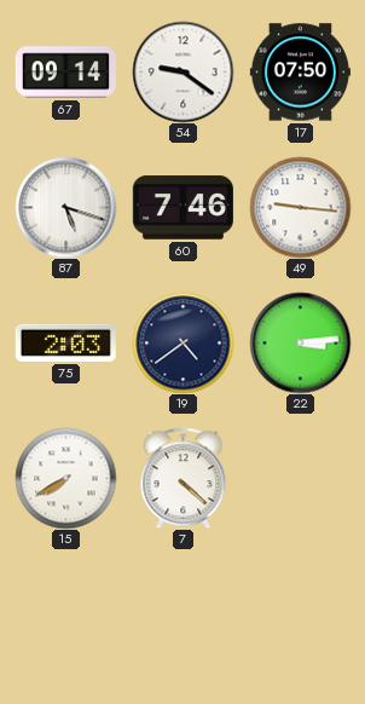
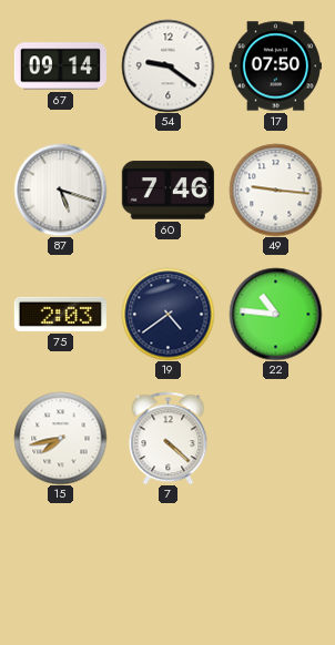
22: 3:14 -> 10:46
15: 7:40 -> 7:43
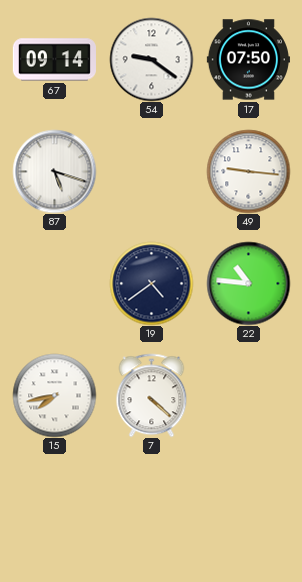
60: 7:46 -> none
75: 2:03 -> none
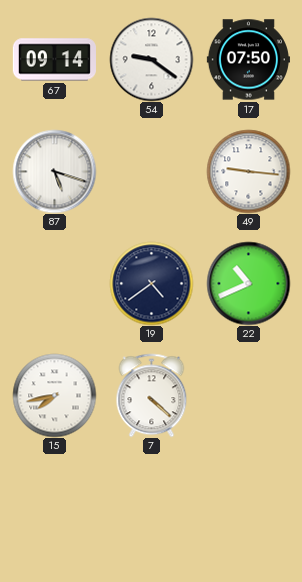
22: 10:46 -> 10:41
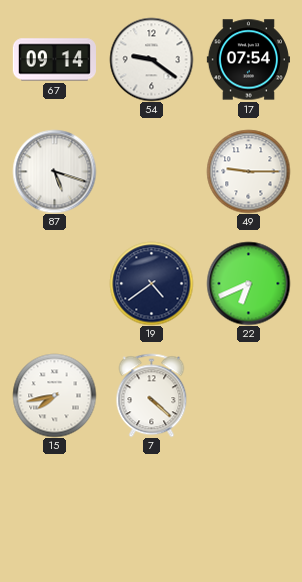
17: 07:50 -> 07:54
49: 9:16 -> 9:15
22: 10:41 -> 6:41
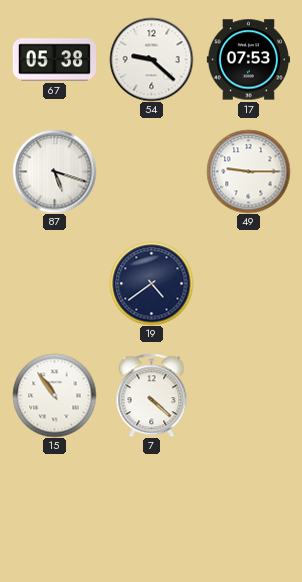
67: 09:14 -> 05:38
54: 9:21 -> 9:22
17: 07:54 -> 07:53
22: 6:41 -> none
15: 7:43 -> 10:54
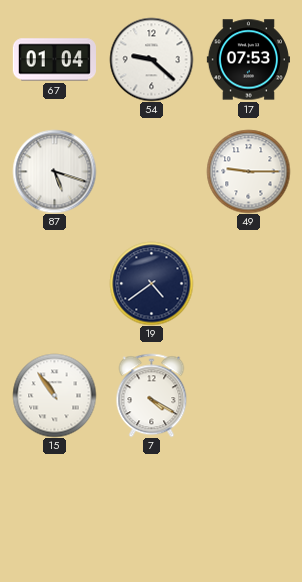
67: 05:38 -> 01:04
7: 4:22 -> 4:20
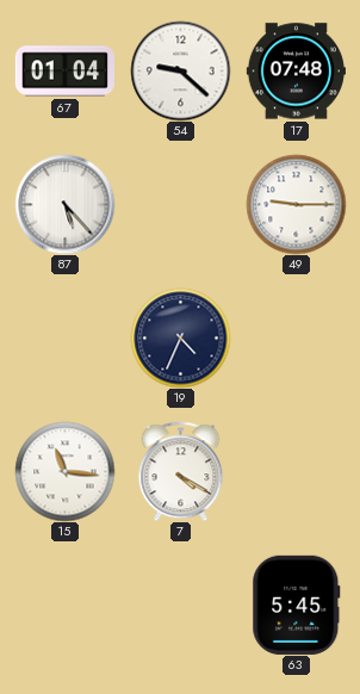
17: 07:53 -> 07:48
87: 5:18 -> 5:23
19: 4:39 -> 4:34
15: 10:54 -> 11:16
63: none -> 5:45
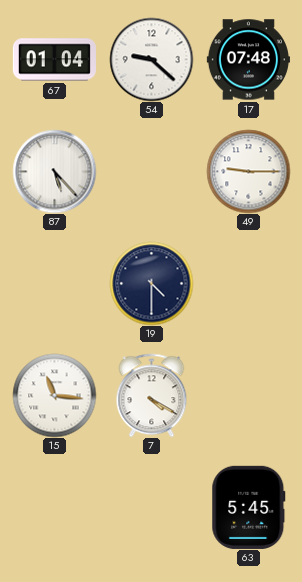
19: 4:34 -> 4:30
